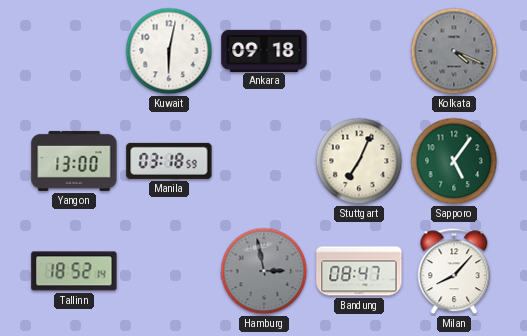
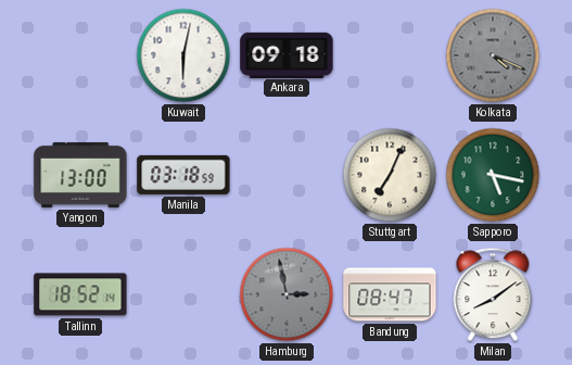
Sapporo: 5:06 -> 5:17
Milan: 8:07 -> 8:09
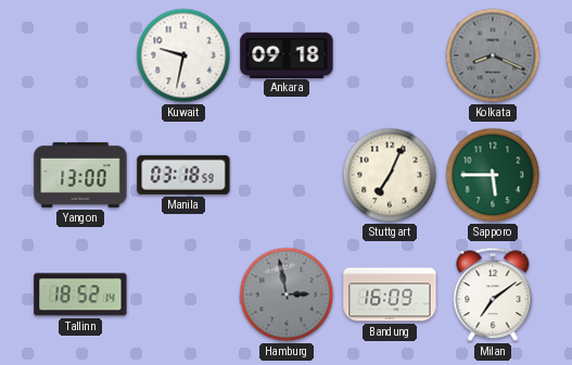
Kuwait: 6:02 -> 9:32
Kolkata: 4:19 -> 8:19
Sapporo: 5:17 -> 5:45
Bandung: 08:47 -> 16:09
Milan: 8:09 -> 7:09
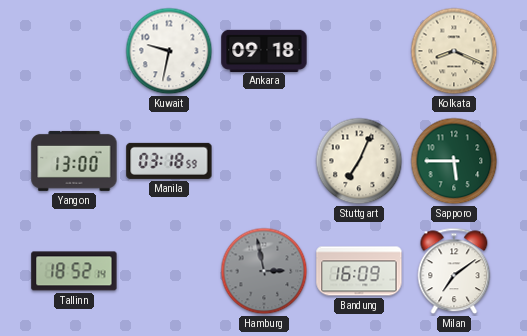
Kolkata dial: grey -> cream
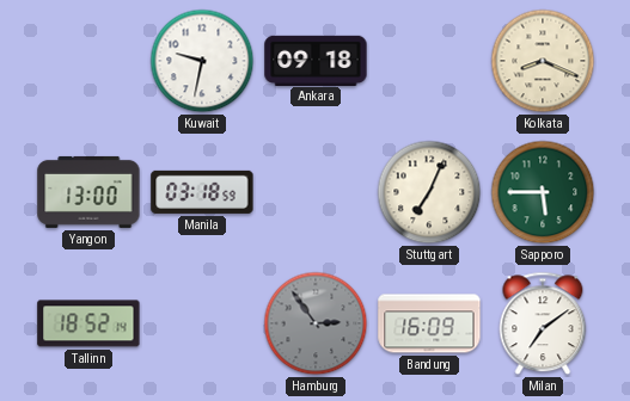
Hamburg: 2:58 -> 2:54
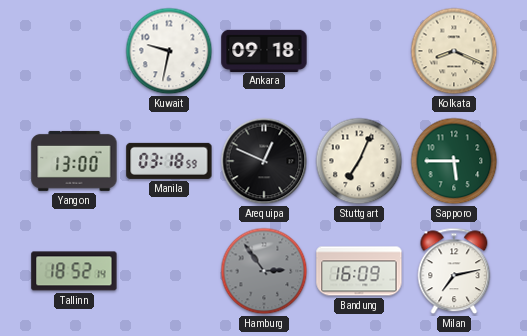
Arequipa: none -> 12:49
Milan: 7:09 -> 7:13
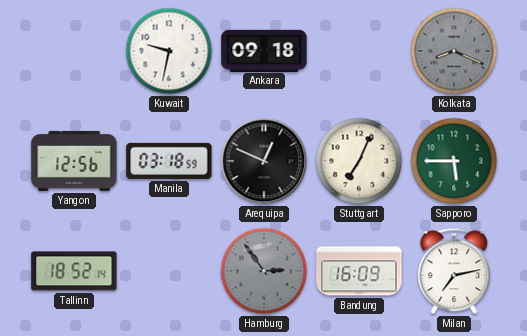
Kolkata dial: cream -> grey
Yangon: 13:00 -> 12:56
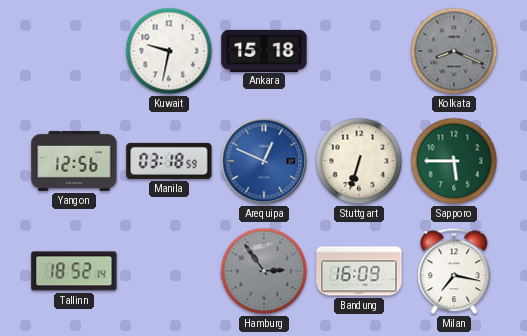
Ankara: 09:18 -> 15:18
Arequipa dial: black -> blue
Stuttgart: 7:04 -> 6:33
Milan: 7:13 -> 7:17
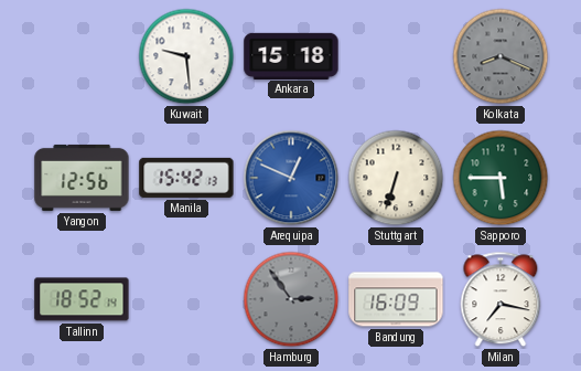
Kuwait: 9:32 -> 9:29
Manila: 03:18 -> 15:42
